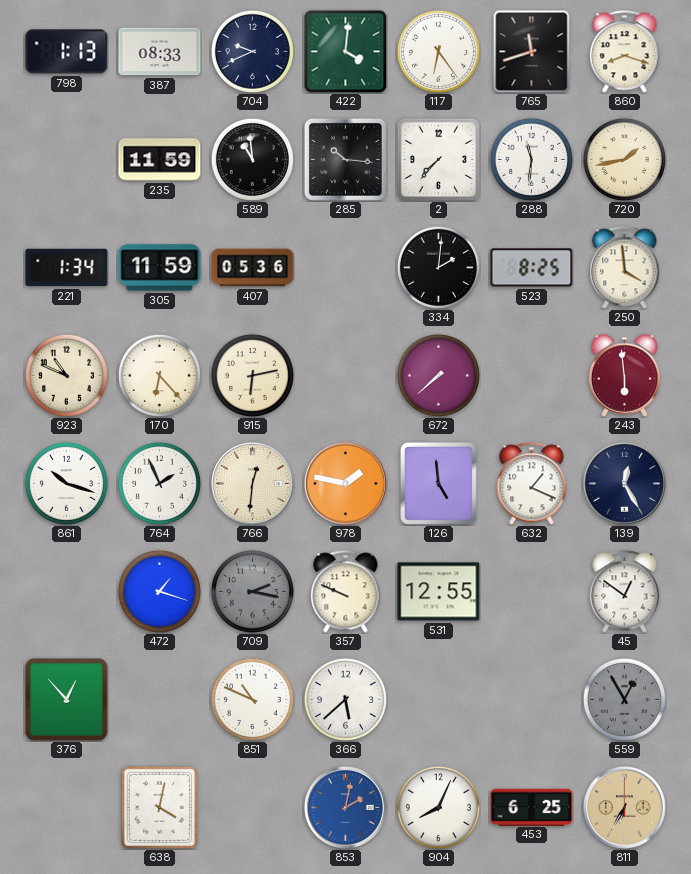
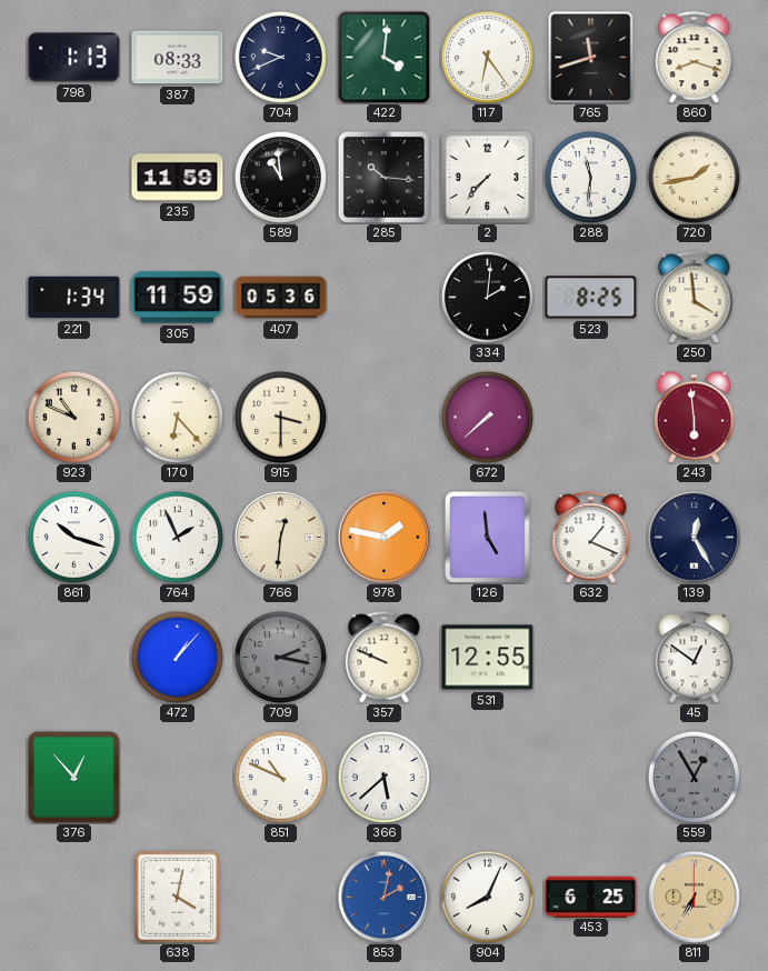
915: 6:13 -> 3:30
472: 1:18 -> 1:07
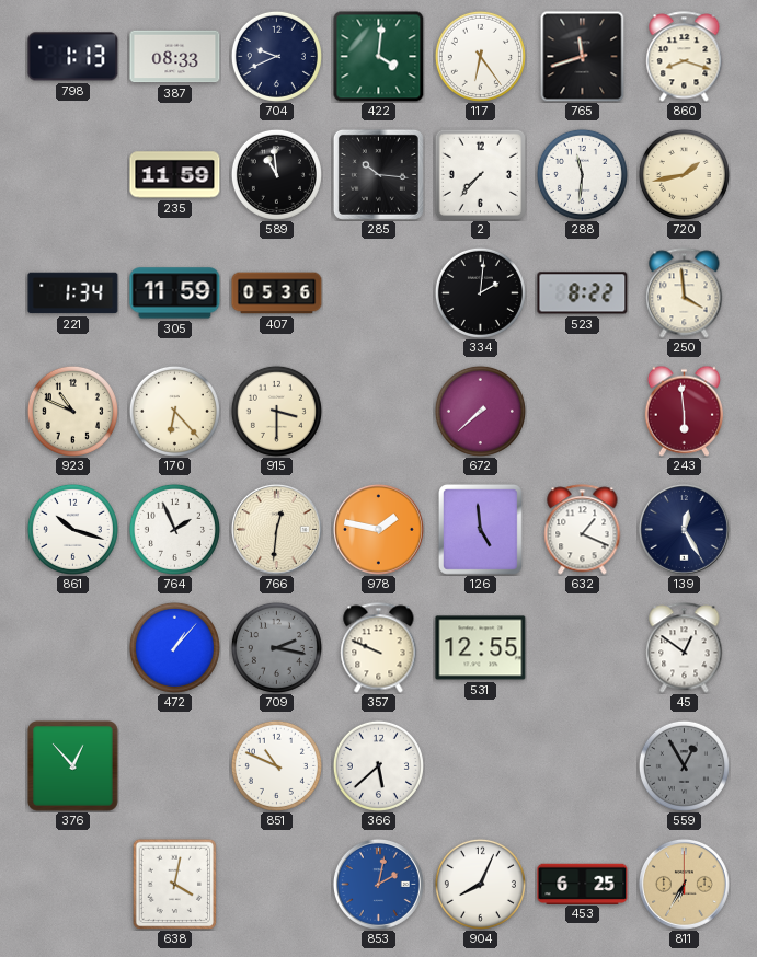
523: 8:25 -> 8:22
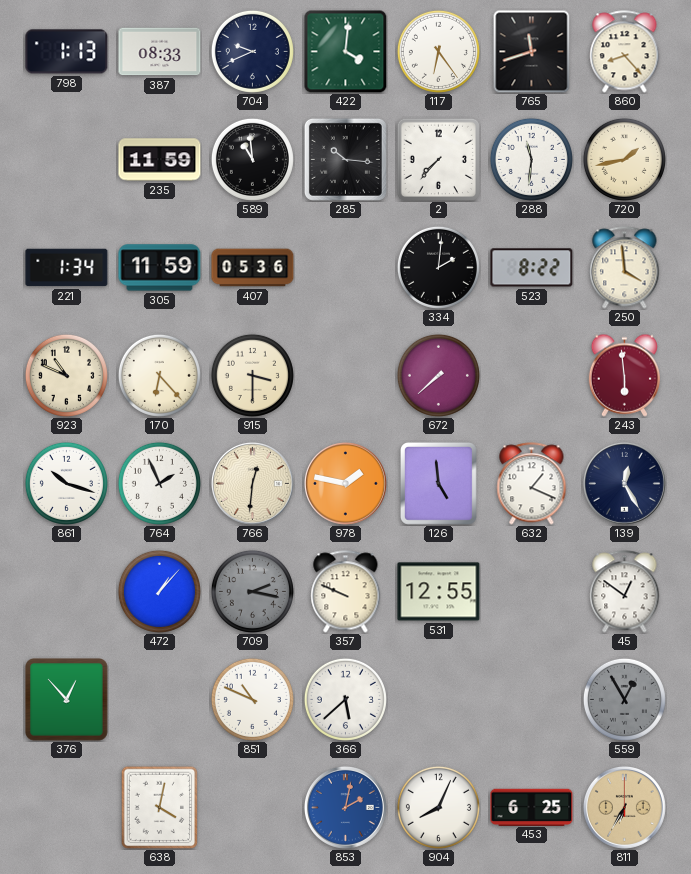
860: 8:18 -> 8:23
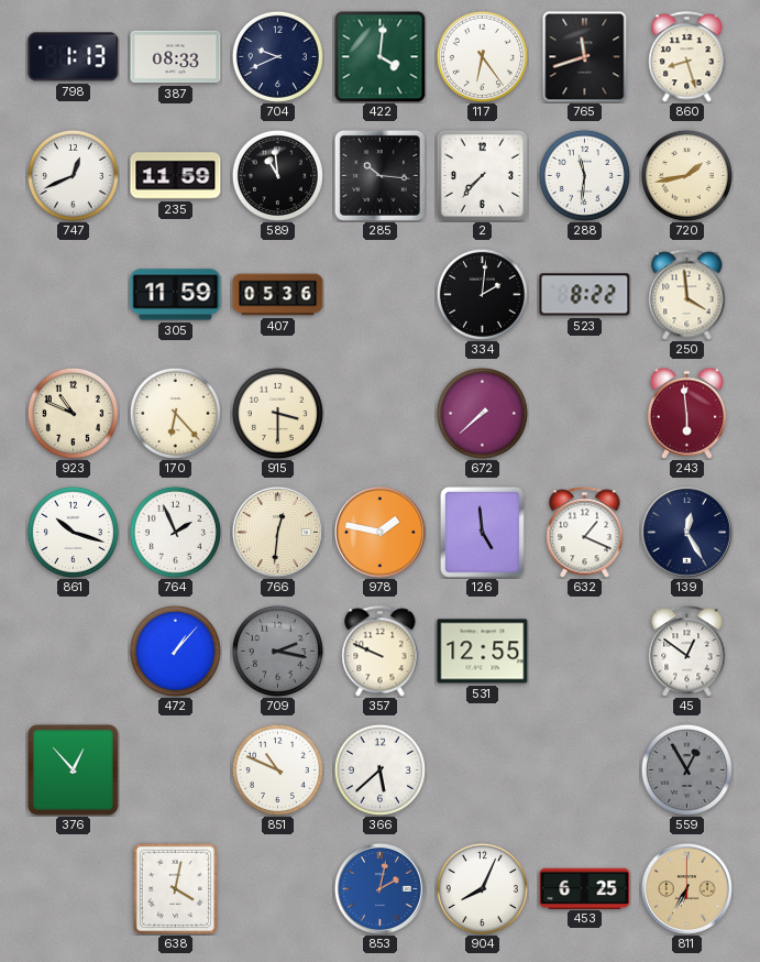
860: 8:23 -> 8:27
747: none -> 12:41
221: 1:34 -> none
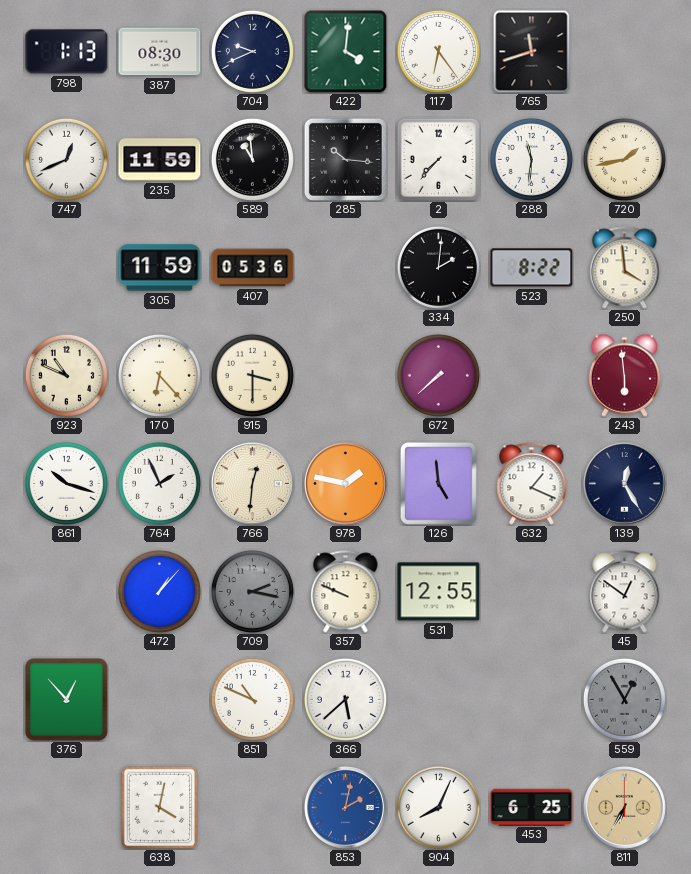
387: 08:33 -> 08:30
860: 8:27 -> none
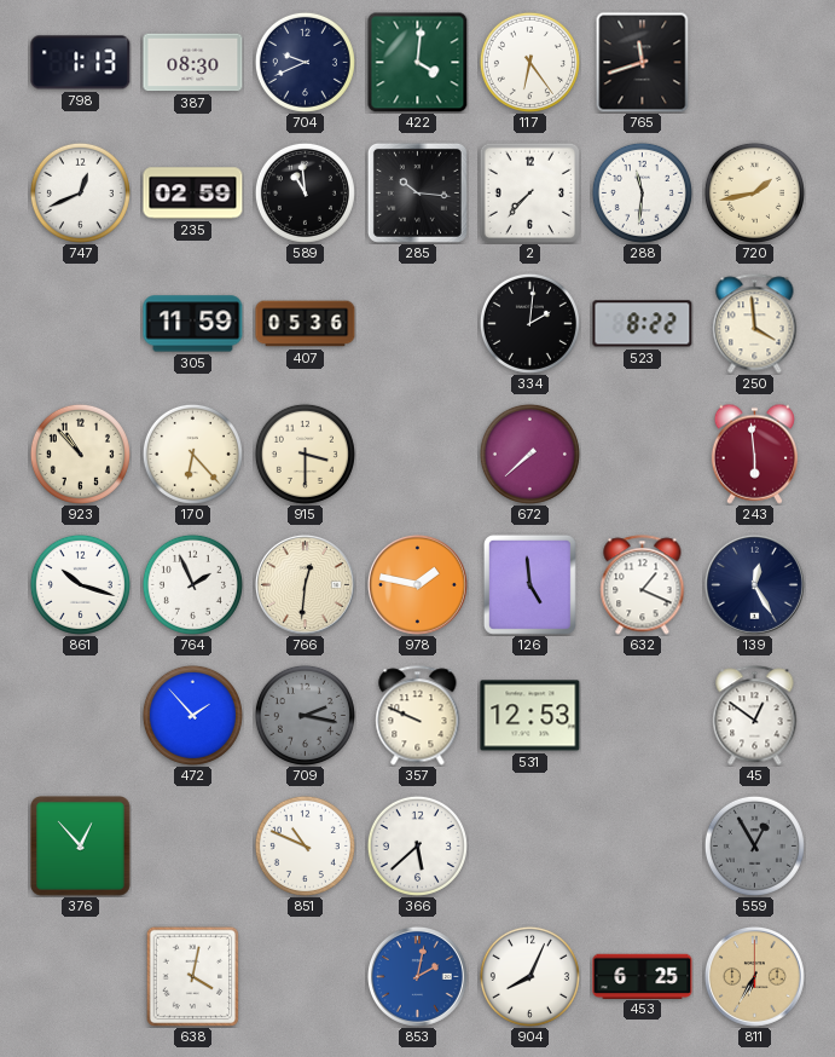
235: 11:59 -> 02:59
923: 10:49 -> 10:53
472: 1:07 -> 1:53
531: 12:55 -> 12:53
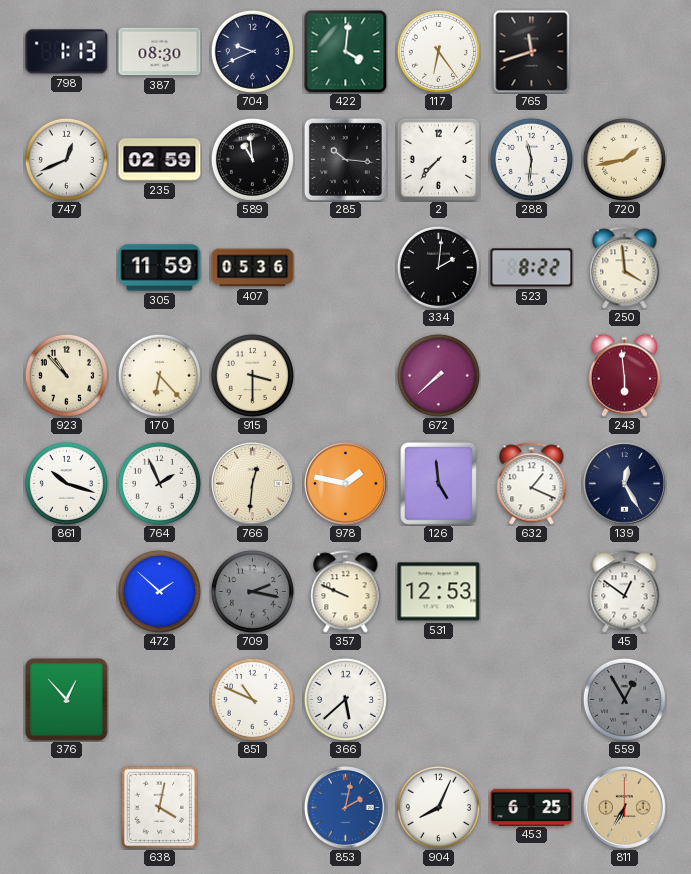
472: 1:53 -> 1:52
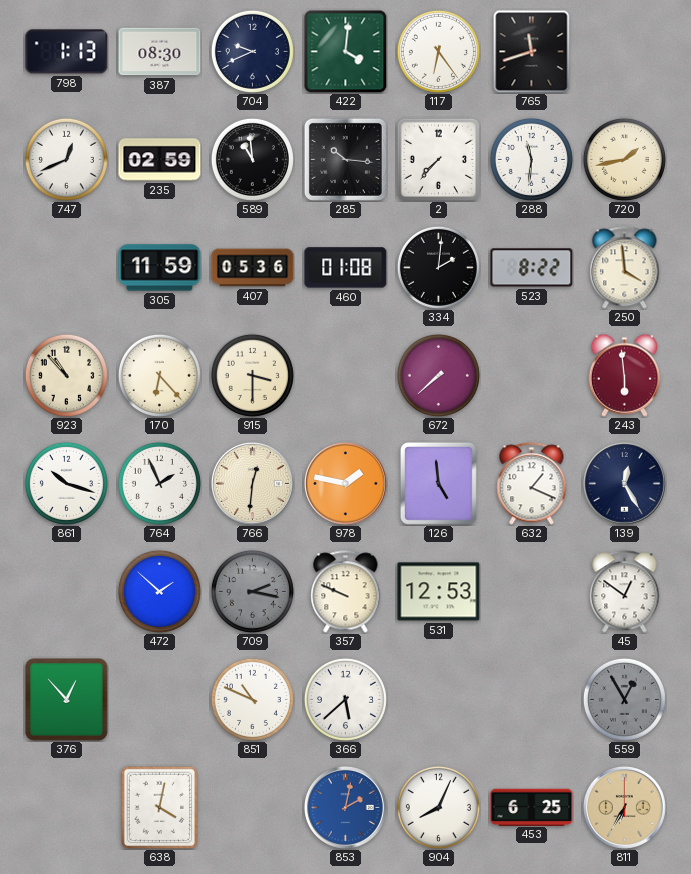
460: none -> 01:08
